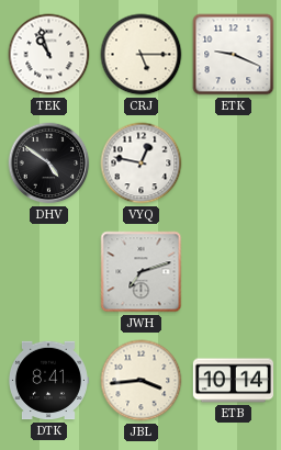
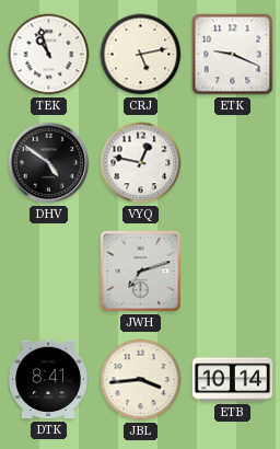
CRJ: 5:15 -> 5:13
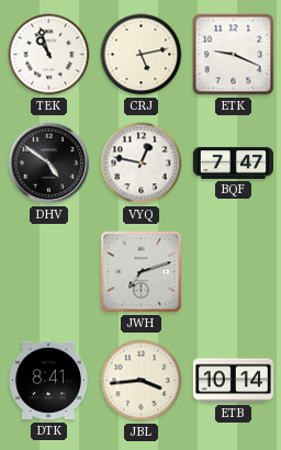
BQF: none -> 7:47
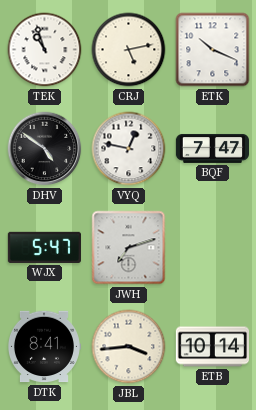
ETK: 9:19 -> 10:19
WJX: none -> 5:47
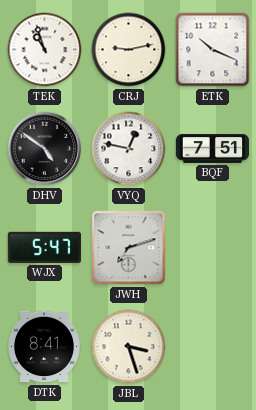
CRJ: 5:13 -> 9:13
BQF: 7:47 -> 7:51
JBL: 3:44 -> 3:27
ETB: 10:14 -> none
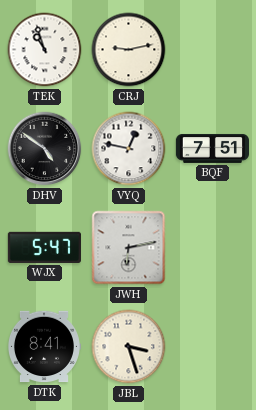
ETK: 10:19 -> none
JWH: 7:12 -> 6:13
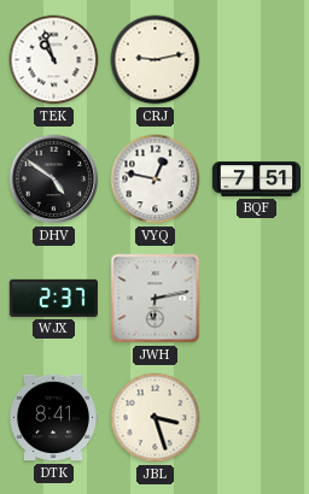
WJX: 5:47 -> 2:37
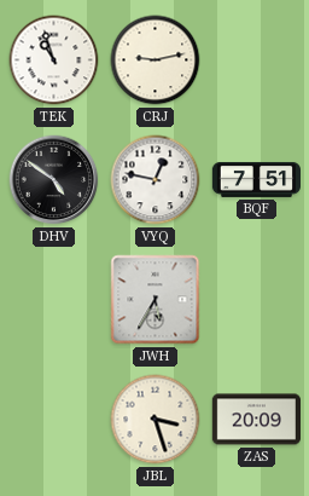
WJX: 2:37 -> none
JWH: 6:13 -> 5:35
DTK: 8:41 -> none
ZAS: none -> 20:09
